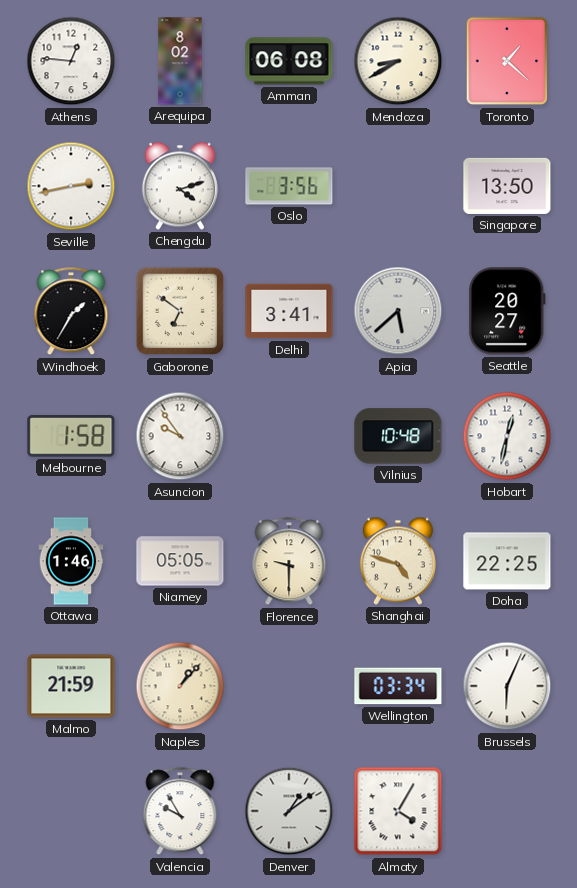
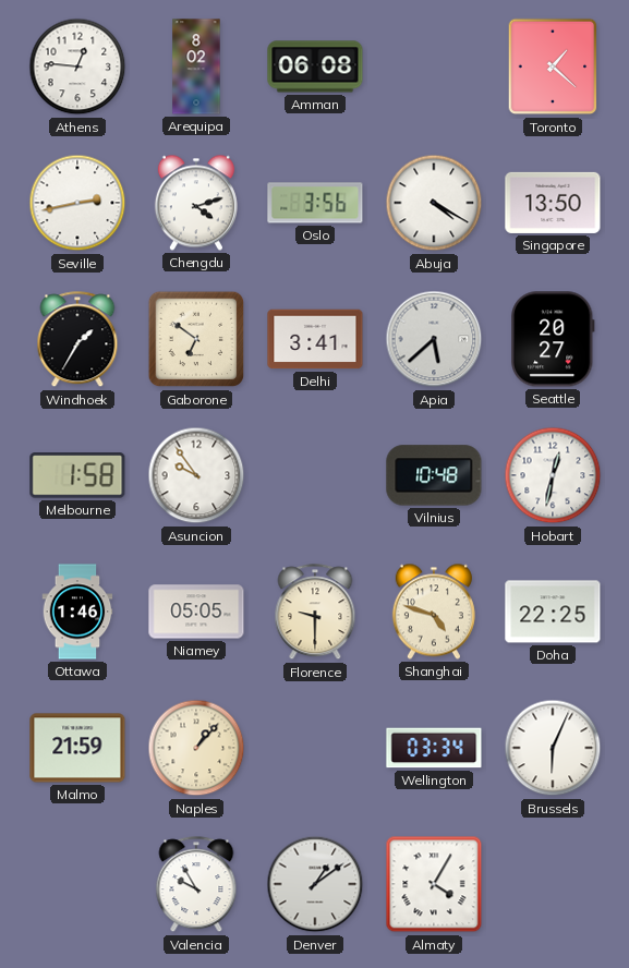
Mendoza: 8:40 -> none
Abuja: none -> 4:20
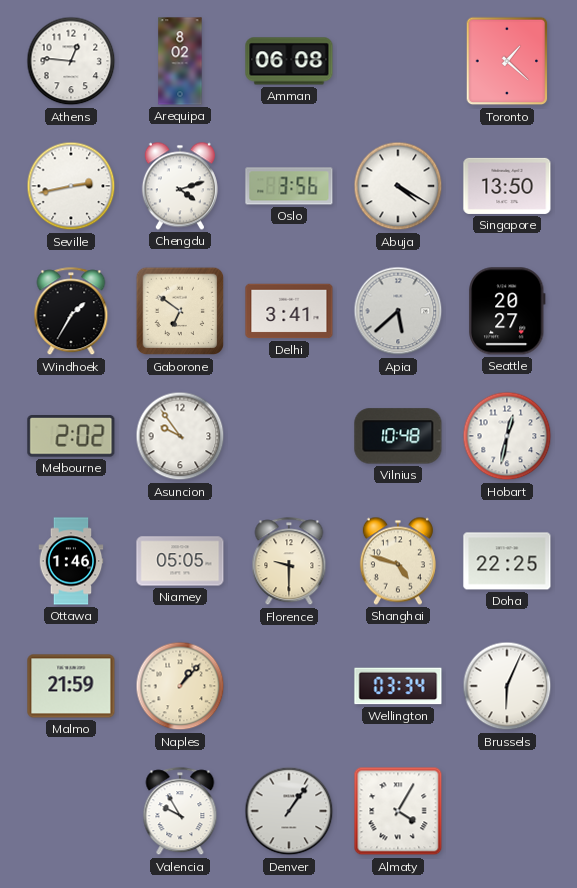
Melbourne: 1:58 -> 2:02
Denver: 1:09 -> 1:06
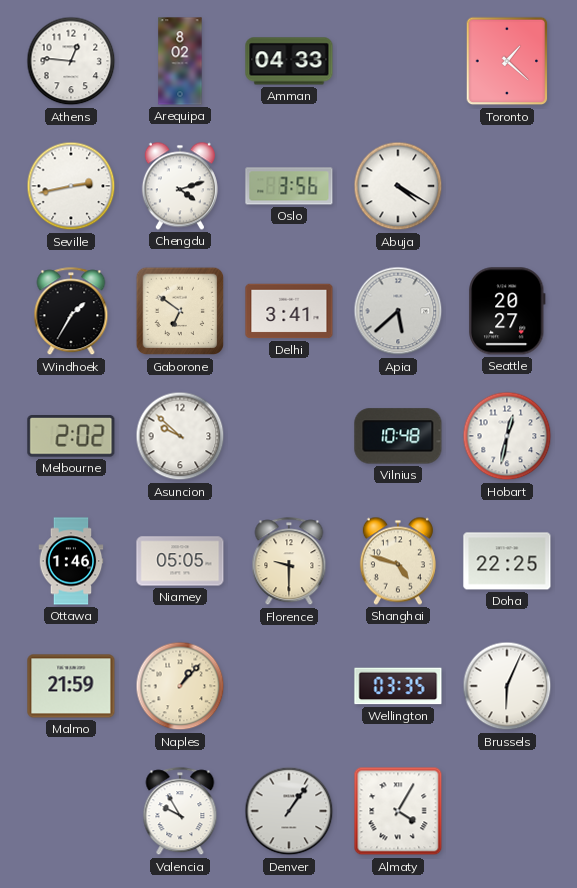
Amman: 06:08 -> 04:33
Singapore: 13:50 -> none
Asuncion: 9:54 -> 9:52
Wellington: 03:34 -> 03:35
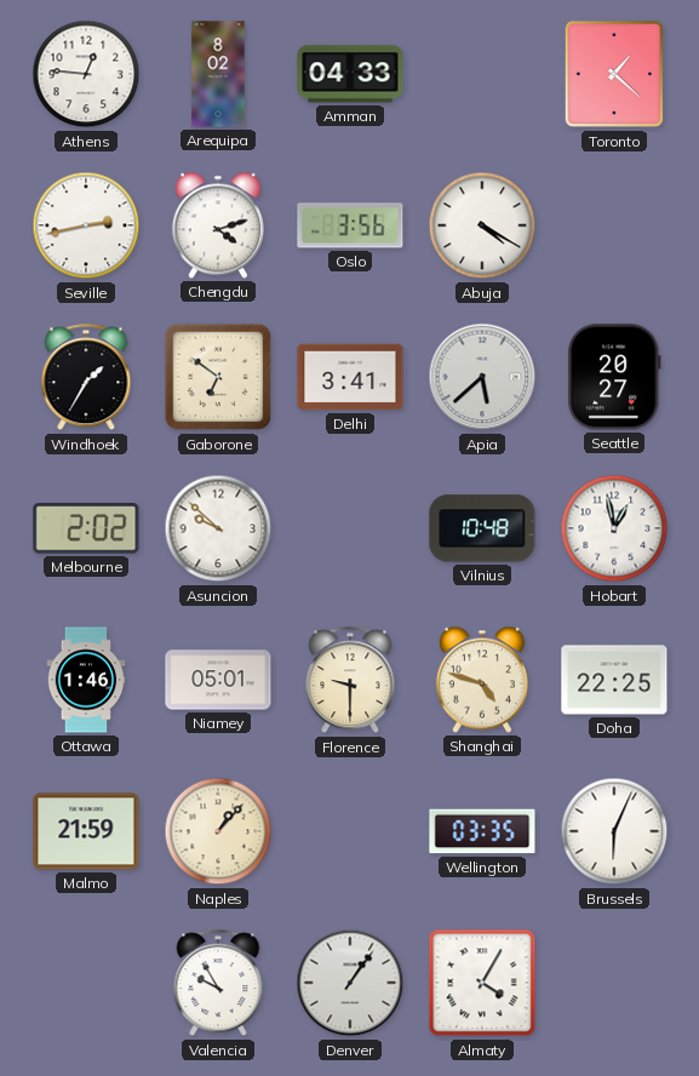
Hobart: 12:32 -> 12:58
Niamey: 05:05 -> 05:01
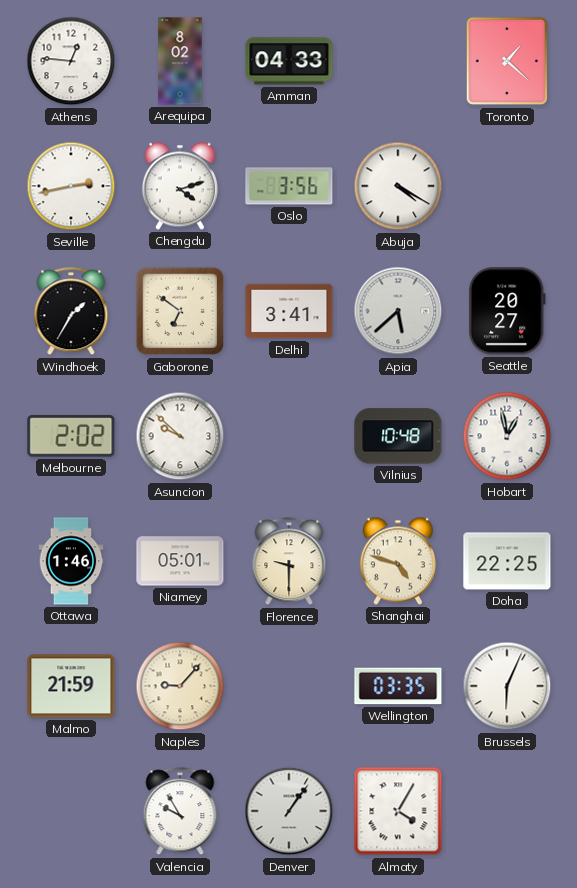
Naples: 1:07 -> 9:07
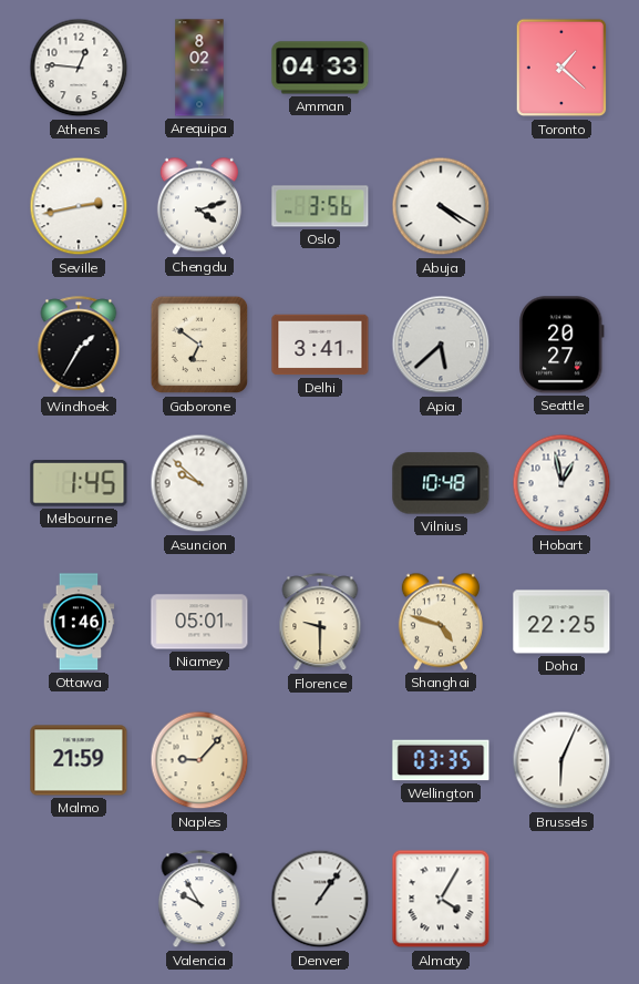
Melbourne: 2:02 -> 1:45
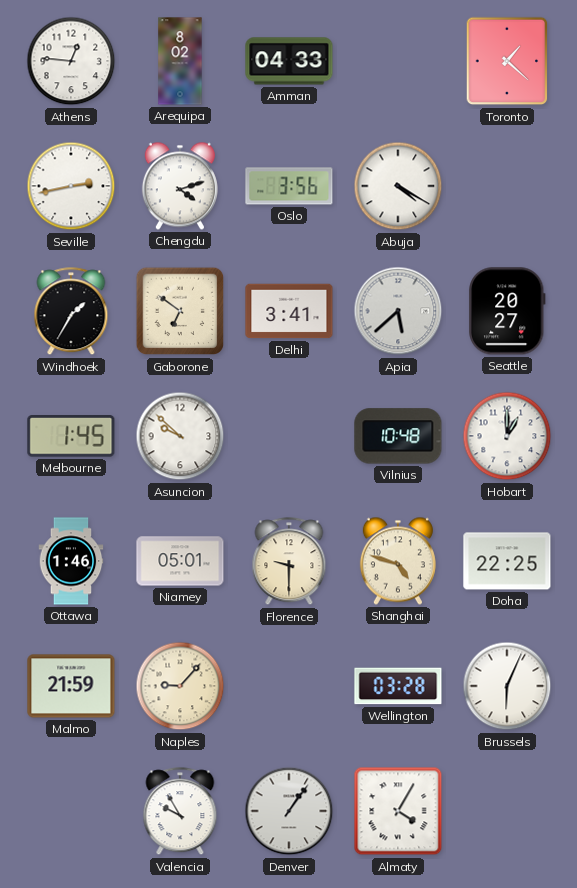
Hobart: 12:58 -> 1:00
Wellington: 03:35 -> 03:28
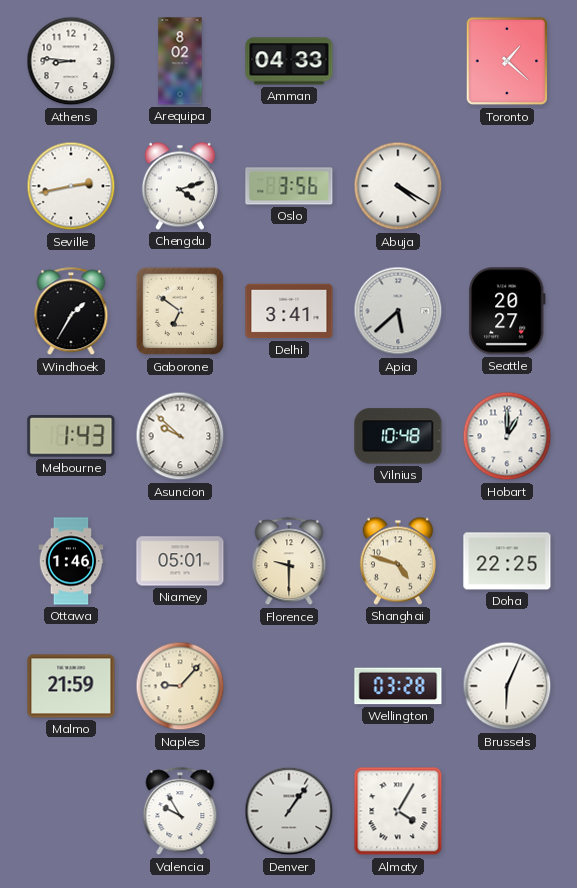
Athens: 12:46 -> 8:46
Melbourne: 1:45 -> 1:43
